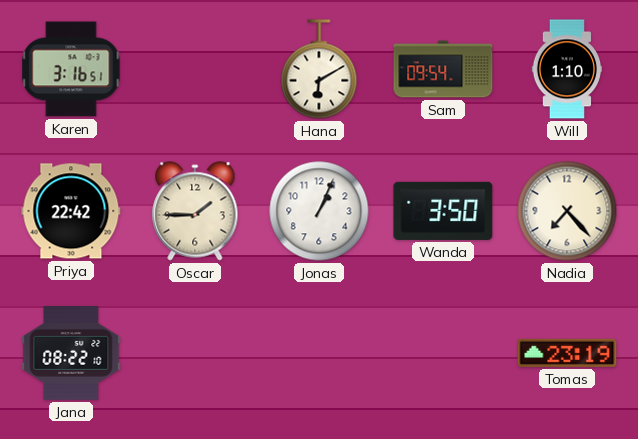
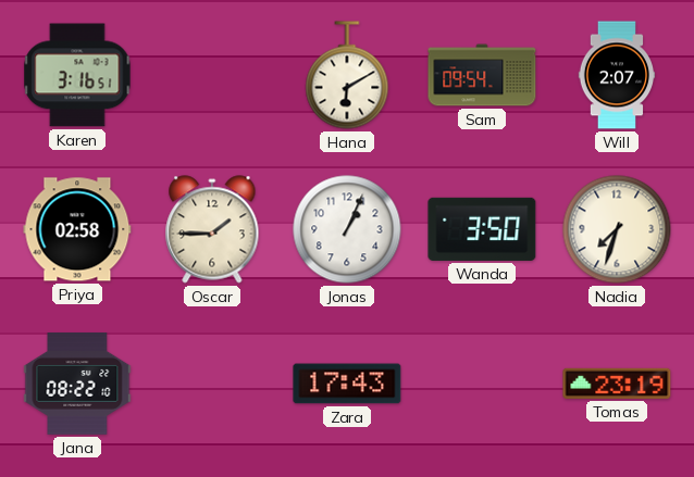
Will: 1:10 -> 2:07
Priya: 22:42 -> 02:58
Nadia: 7:23 -> 7:33
Zara: none -> 17:43
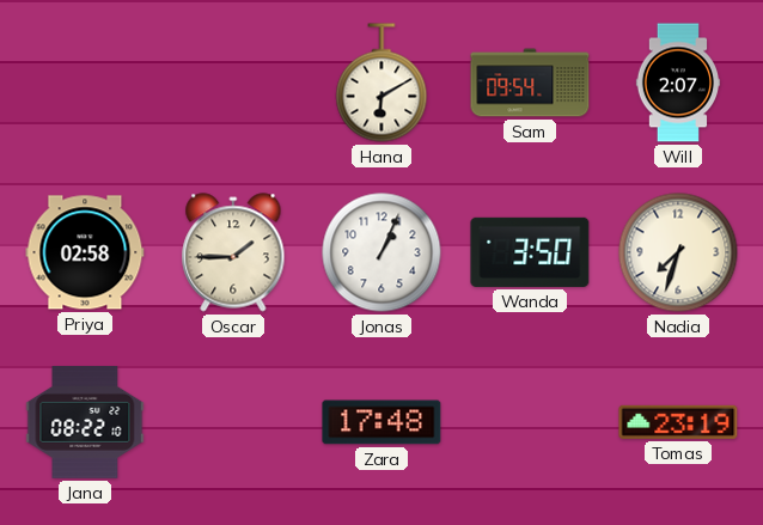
Karen: 3:16 -> none
Zara: 17:43 -> 17:48
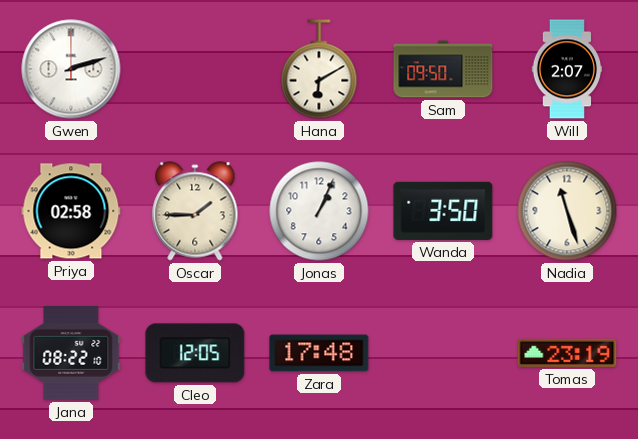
Gwen: none -> 2:12
Sam: 09:54 -> 09:50
Nadia: 7:33 -> 11:27
Cleo: none -> 12:05
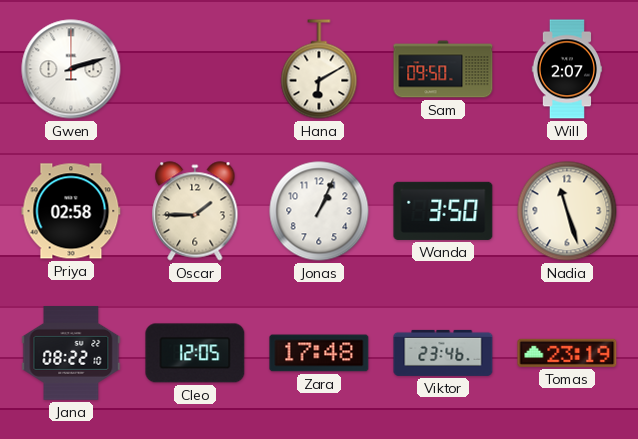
Viktor: none -> 23:46
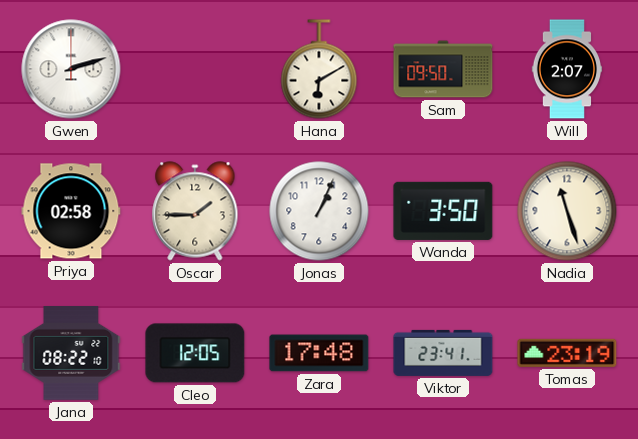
Viktor: 23:46 -> 23:41
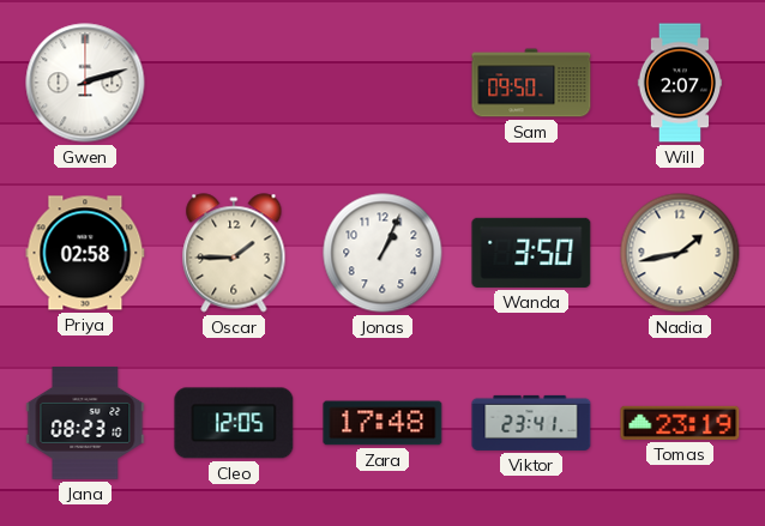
Hana: 6:10 -> none
Nadia: 11:27 -> 1:43
Jana: 08:22 -> 08:23
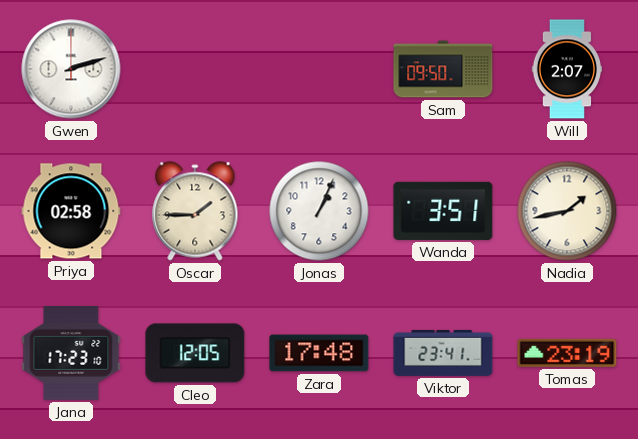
Wanda: 3:50 -> 3:51
Jana: 08:23 -> 17:23
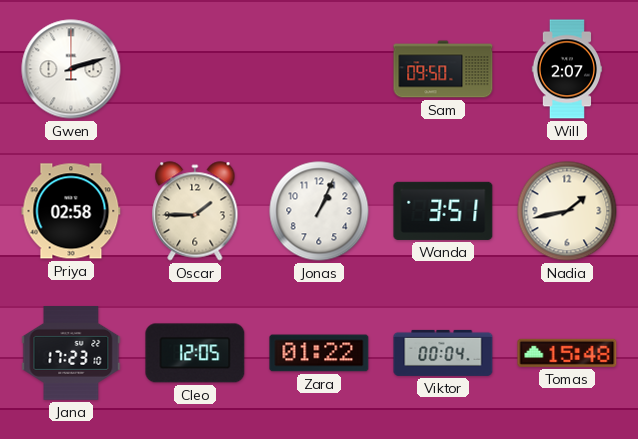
Zara: 17:48 -> 01:22
Viktor: 23:41 -> 00:04
Tomas: 23:19 -> 15:48
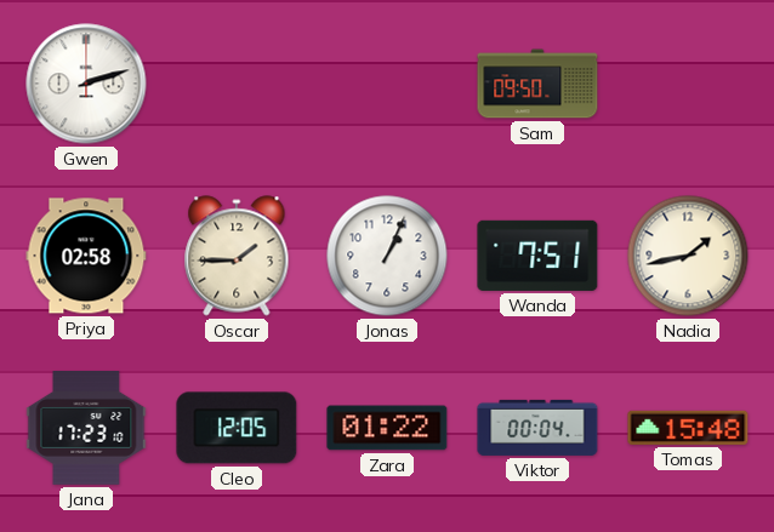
Will: 2:07 -> none
Wanda: 3:51 -> 7:51
